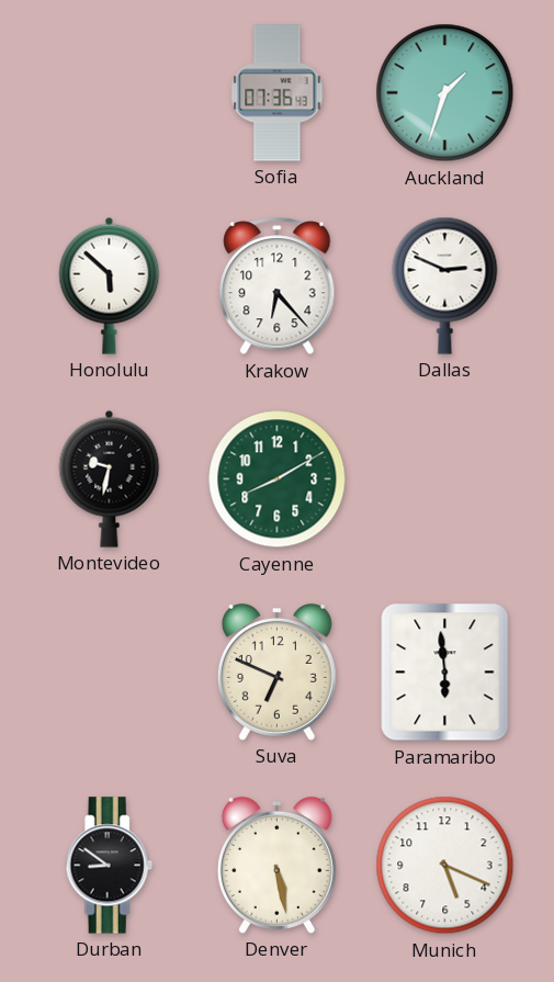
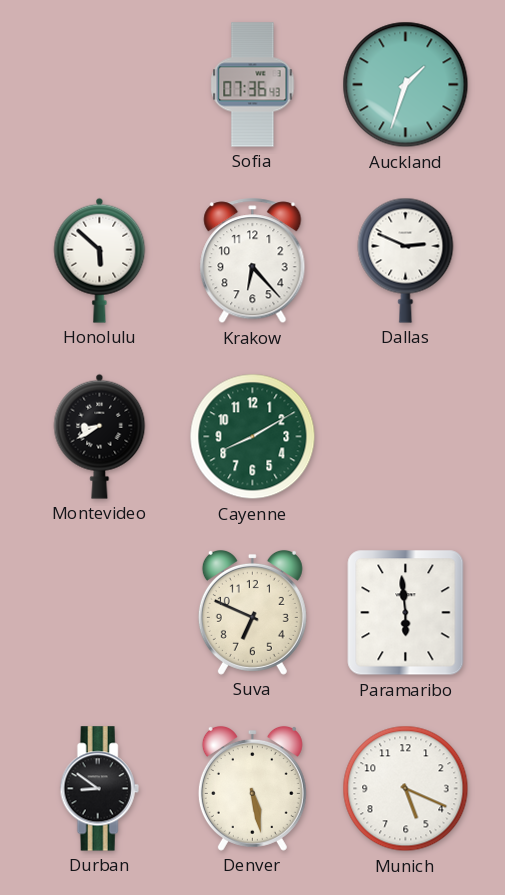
Montevideo: 9:32 -> 8:40
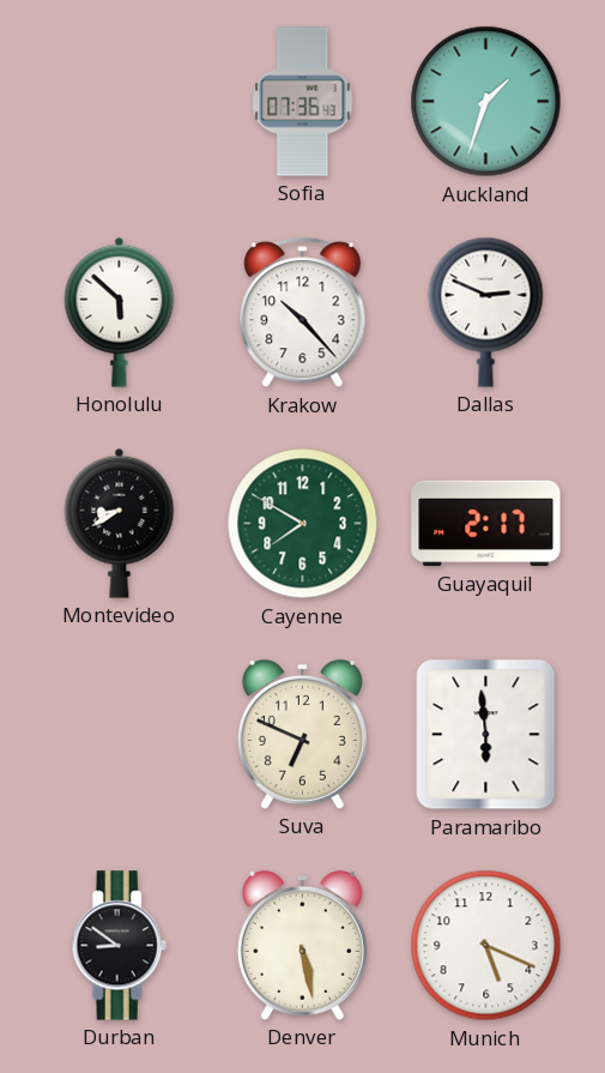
Krakow: 6:23 -> 10:23
Cayenne: 8:10 -> 7:50
Guayaquil: none -> 2:17
